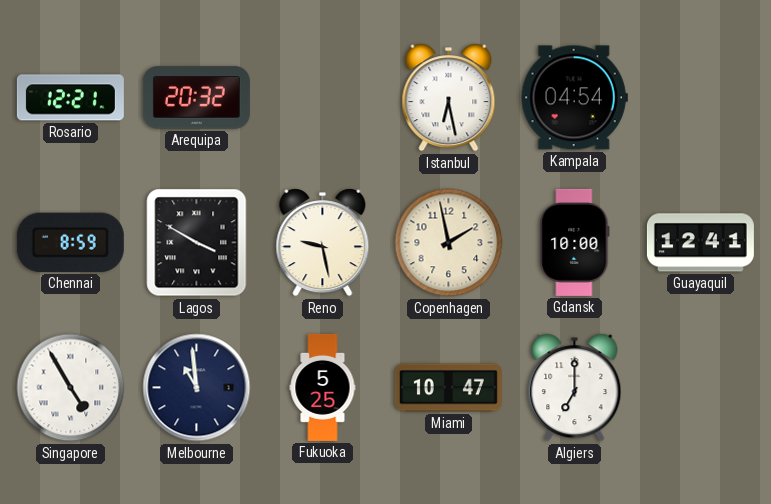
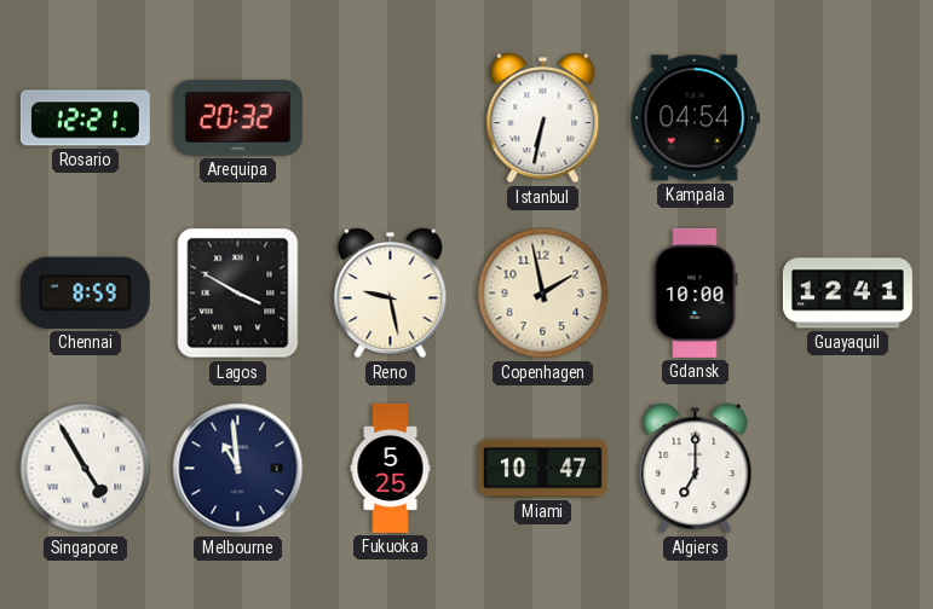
Istanbul: 6:28 -> 6:32
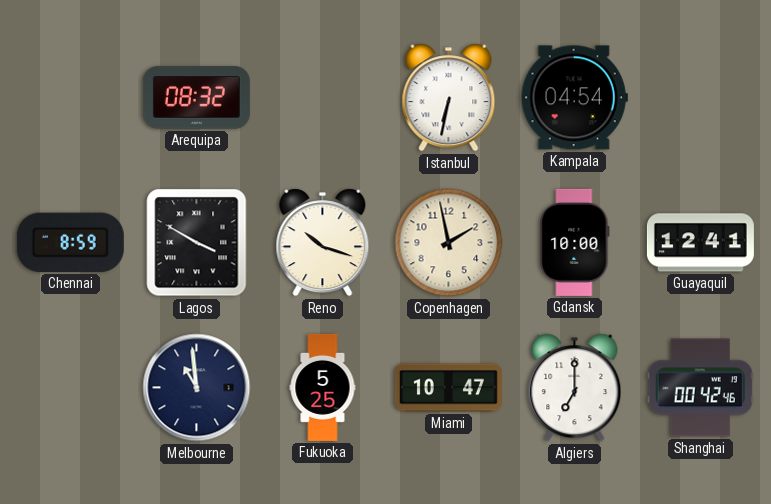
Rosario: 12:21 -> none
Arequipa: 20:32 -> 08:32
Reno: 9:28 -> 10:18
Singapore: 4:55 -> none
Shanghai: none -> 00:42
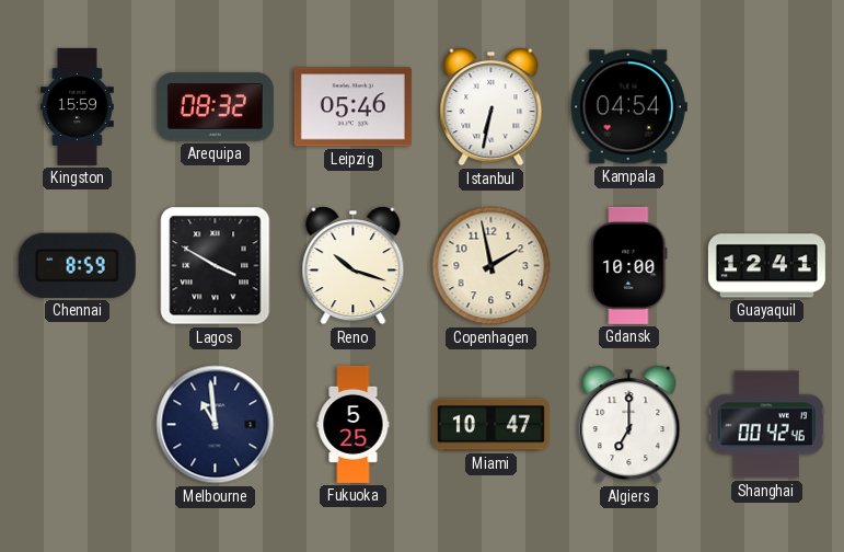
Kingston: none -> 15:59
Leipzig: none -> 05:46
